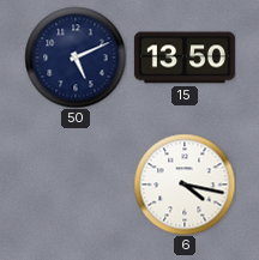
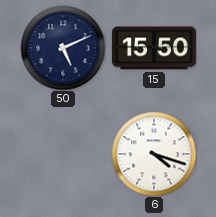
15: 13:50 -> 15:50
6: 4:17 -> 4:18
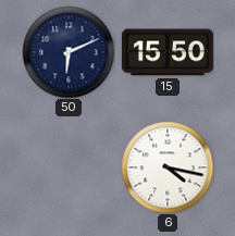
50: 5:11 -> 6:11
6: 4:18 -> 4:17
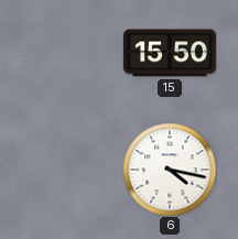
50: 6:11 -> none
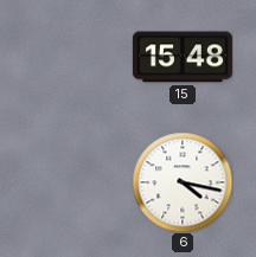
15: 15:50 -> 15:48
